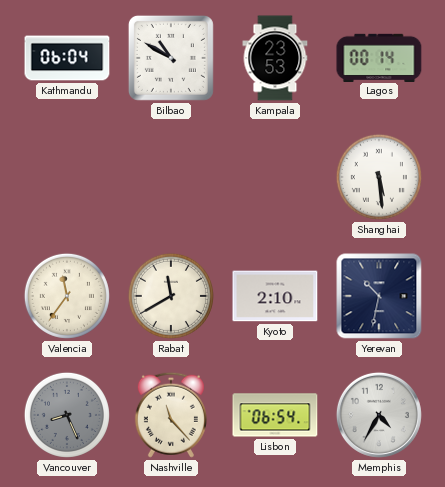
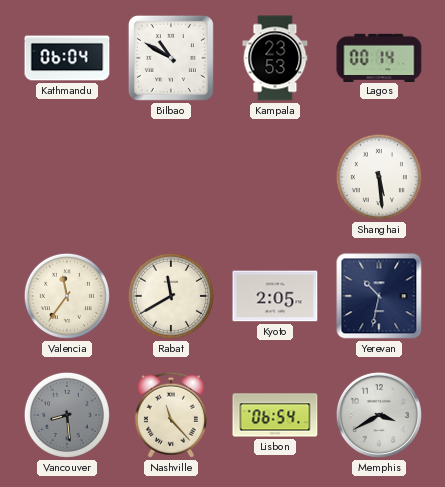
Kyoto: 2:10 -> 2:05
Vancouver: 8:26 -> 8:29
Memphis: 4:35 -> 3:40
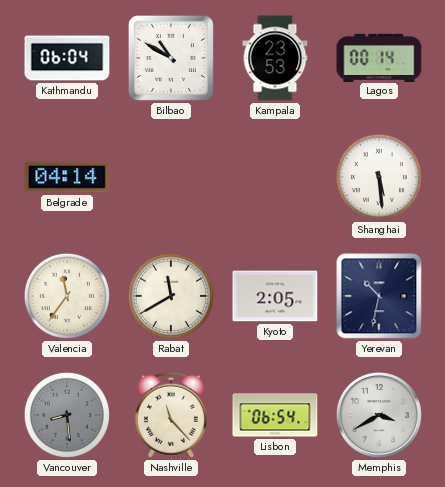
Belgrade: none -> 04:14
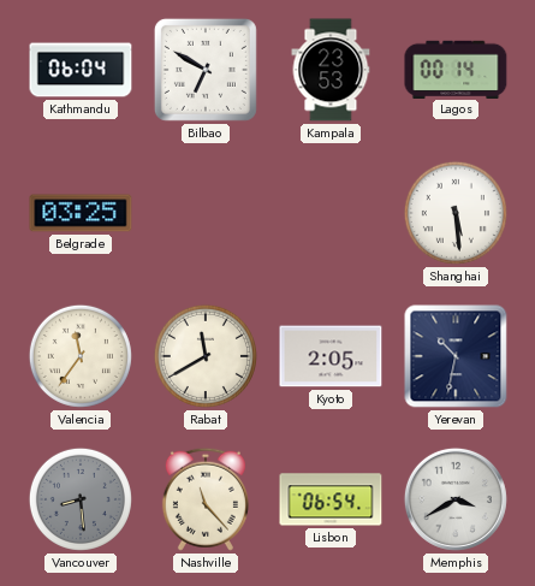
Bilbao: 10:50 -> 6:50
Belgrade: 04:14 -> 03:25
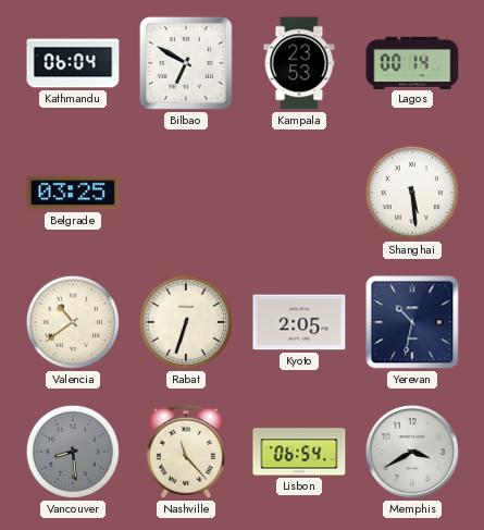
Valencia: 11:36 -> 10:39
Rabat: 11:40 -> 6:33
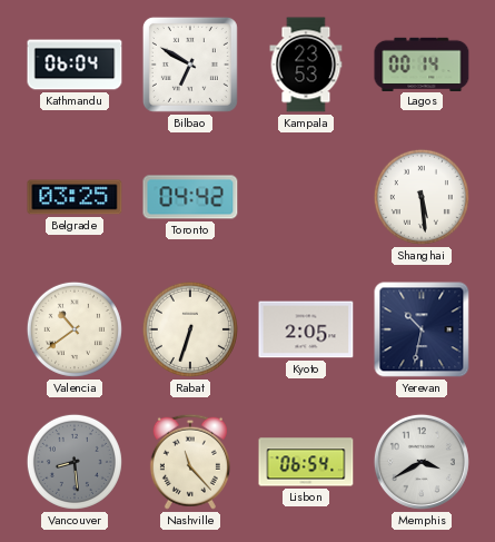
Toronto: none -> 04:42
